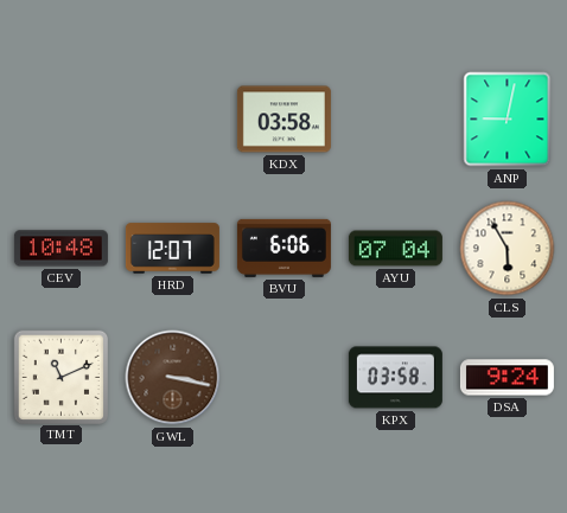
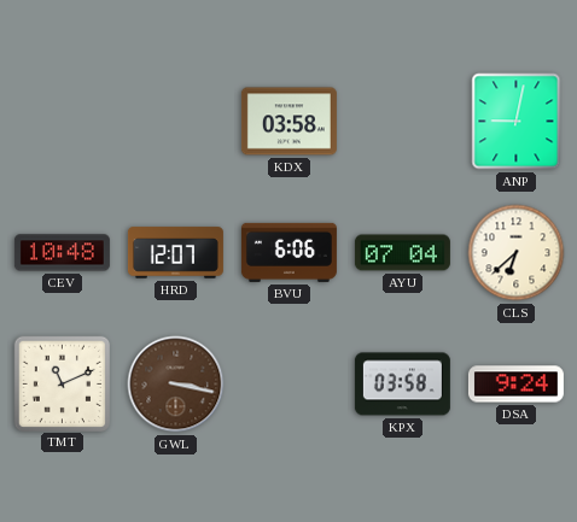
CLS: 5:55 -> 6:38
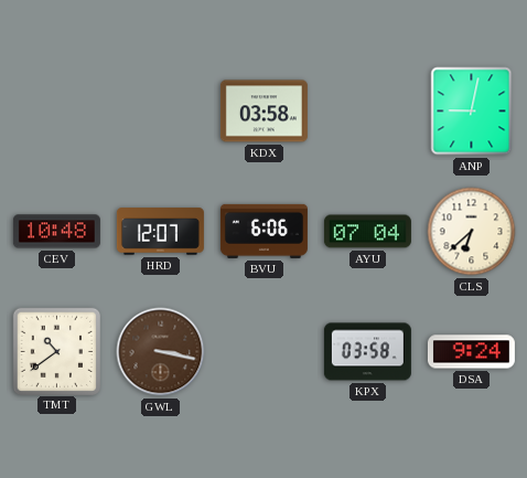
TMT: 11:11 -> 10:39
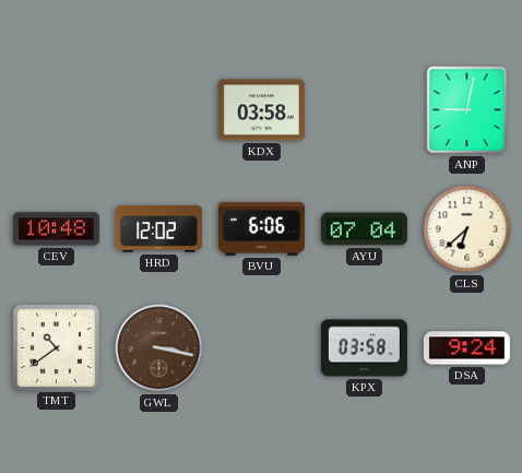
HRD: 12:07 -> 12:02
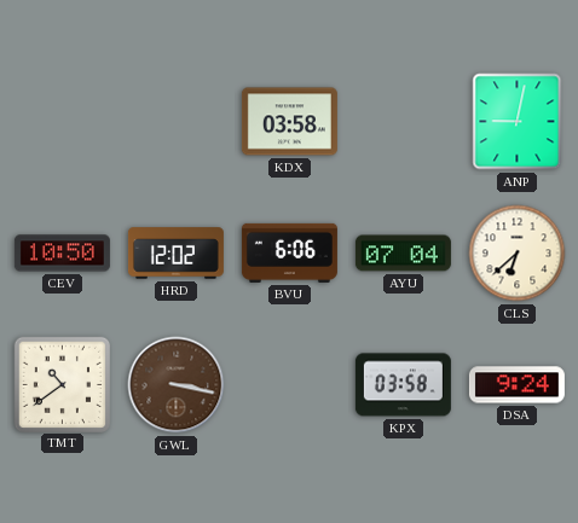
CEV: 10:48 -> 10:50
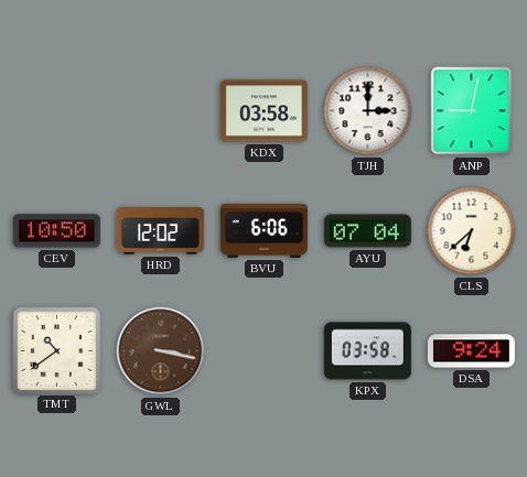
TJH: none -> 3:00
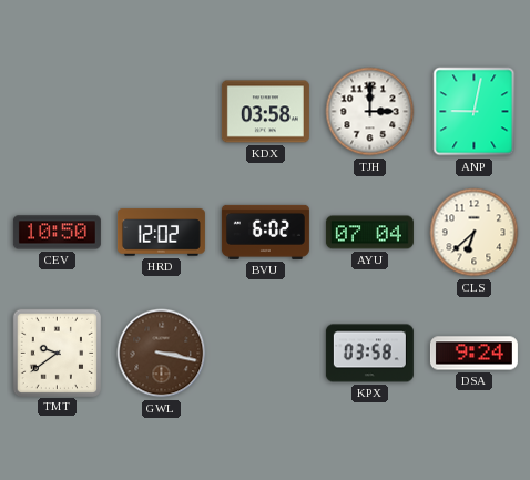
BVU: 6:06 -> 6:02
TMT: 10:39 -> 9:39
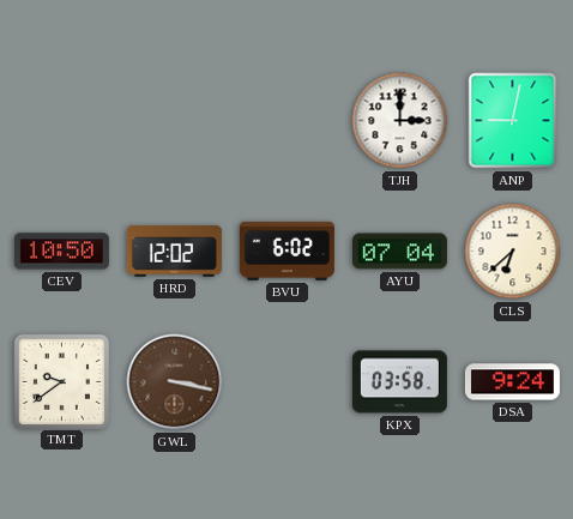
KDX: 03:58 -> none
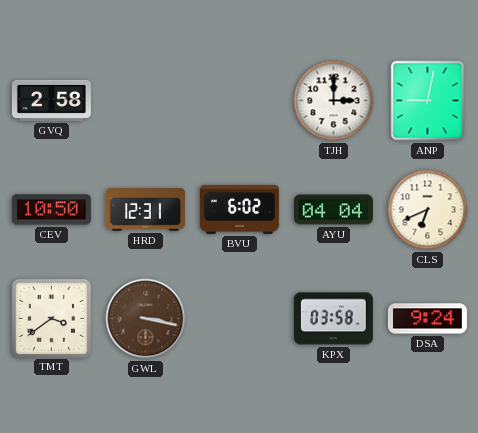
GVQ: none -> 2:58
HRD: 12:02 -> 12:31
AYU: 07:04 -> 04:04
CLS: 6:38 -> 6:41
TMT: 9:39 -> 3:39
